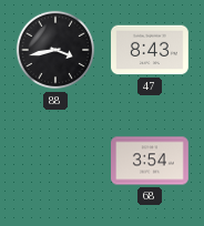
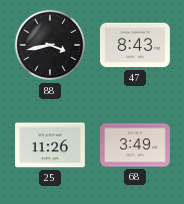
25: none -> 11:26
68: 3:54 -> 3:49
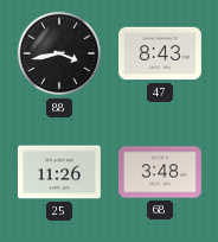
68: 3:49 -> 3:48
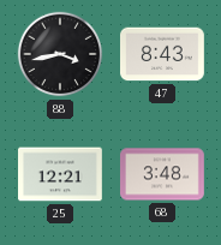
25: 11:26 -> 12:21
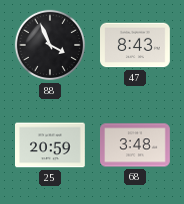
88: 3:43 -> 3:56
25: 12:21 -> 20:59
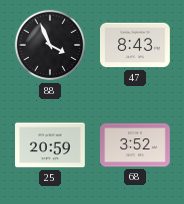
68: 3:48 -> 3:52
